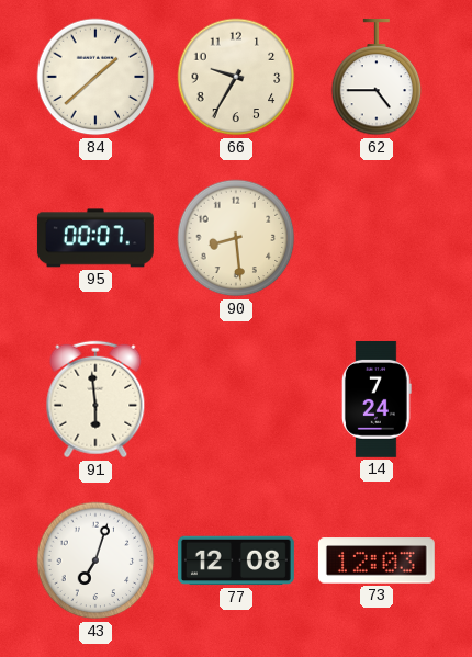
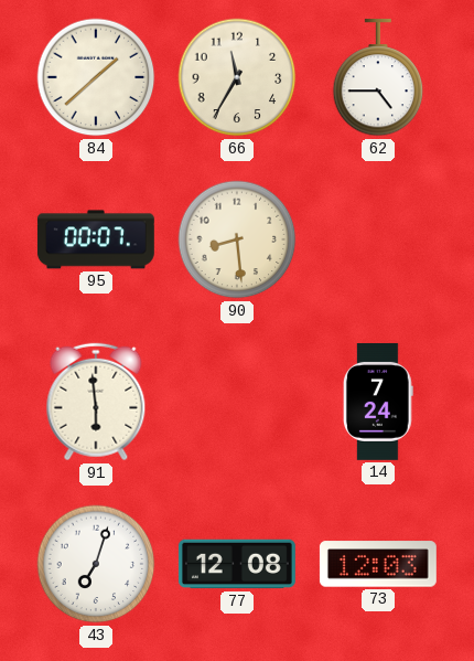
66: 9:35 -> 11:35
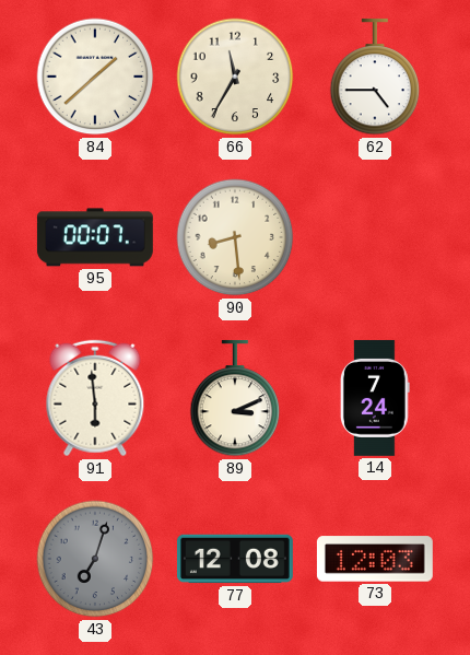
89: none -> 3:11
43 dial: white -> grey
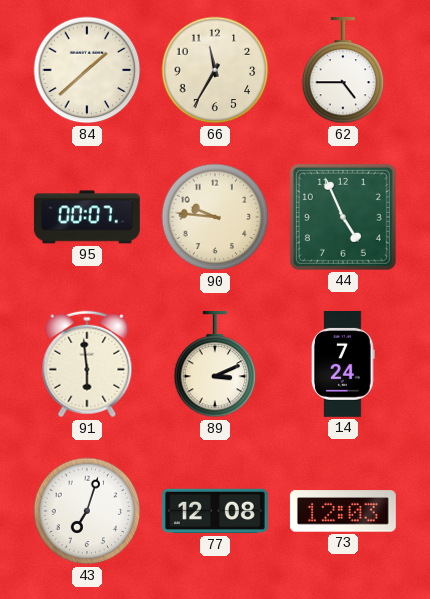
90: 8:29 -> 9:46
44: none -> 4:56
43 dial: grey -> white
